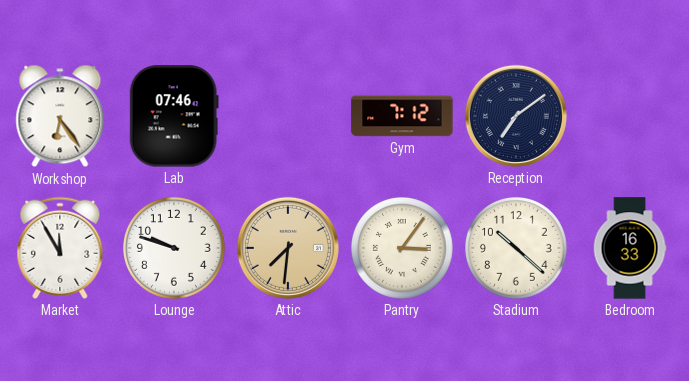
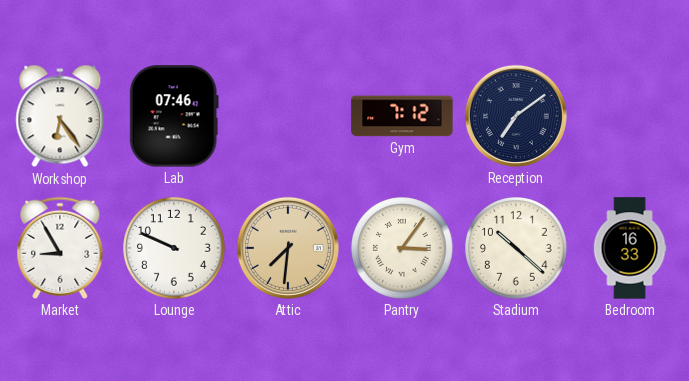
Market: 11:55 -> 8:55
Lounge: 9:48 -> 9:49
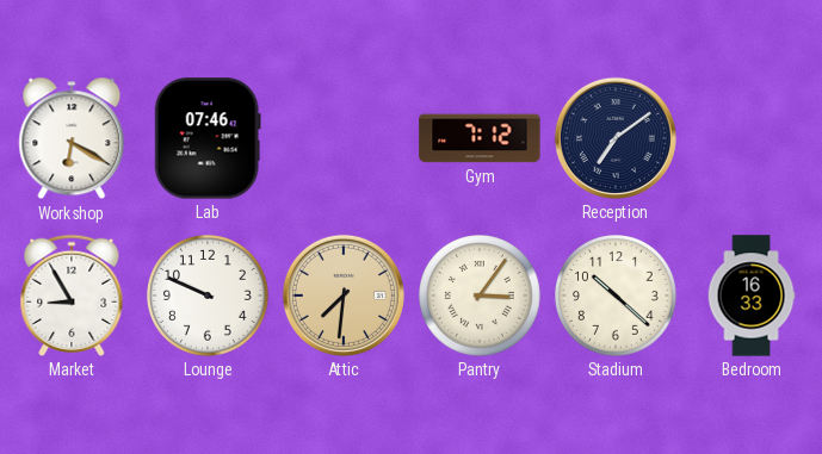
Workshop: 6:24 -> 6:20
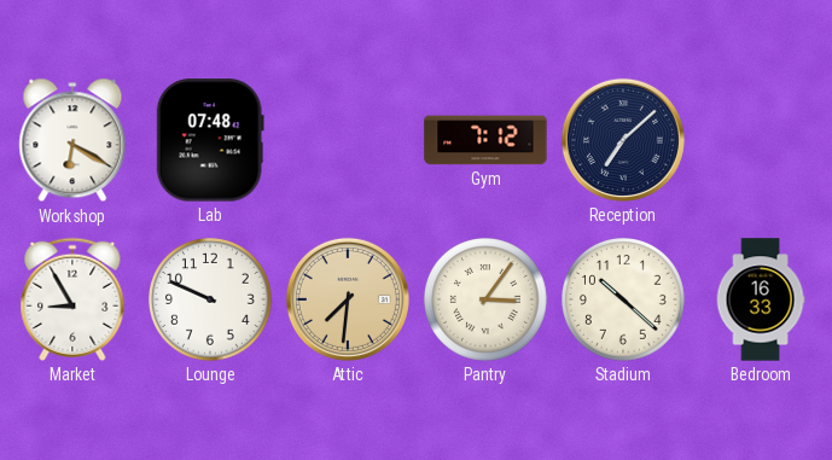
Lab: 07:46 -> 07:48
Reception: 7:09 -> 7:08
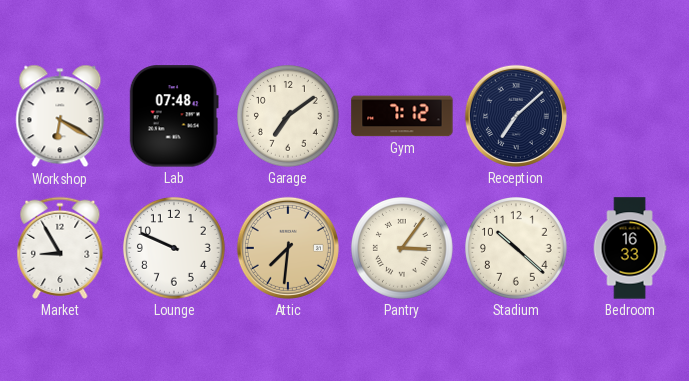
Garage: none -> 7:09
